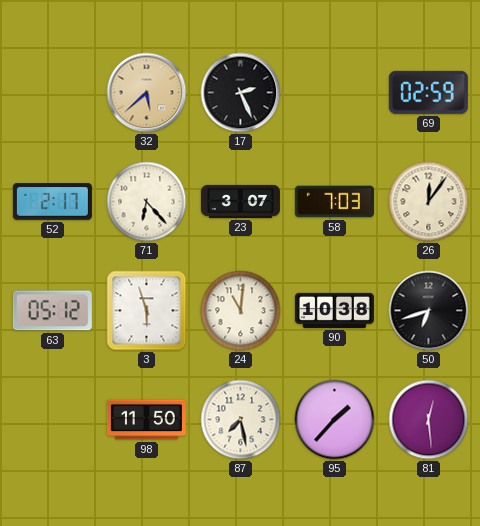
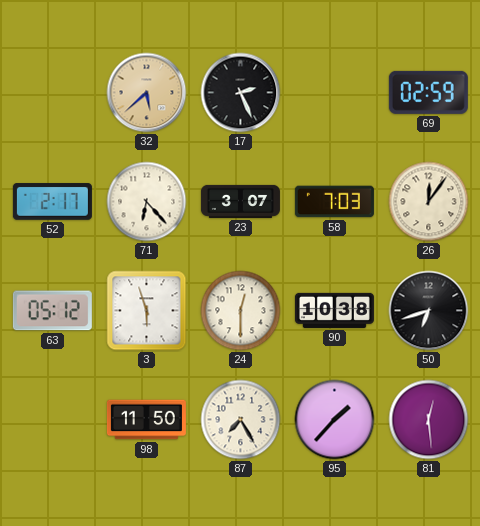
24: 11:01 -> 12:30
87: 7:28 -> 7:25
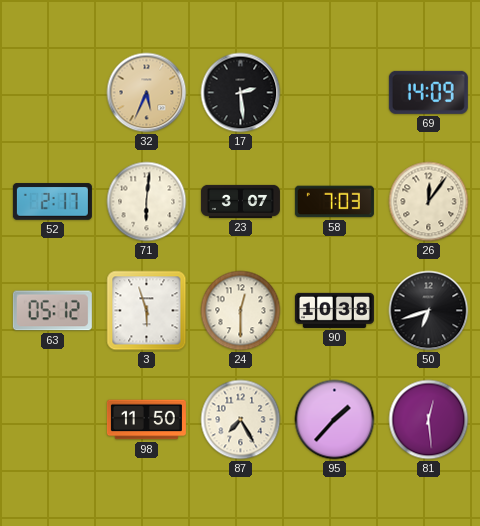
32: 5:38 -> 5:34
17: 2:26 -> 2:29
69: 02:59 -> 14:09
71: 6:23 -> 6:01
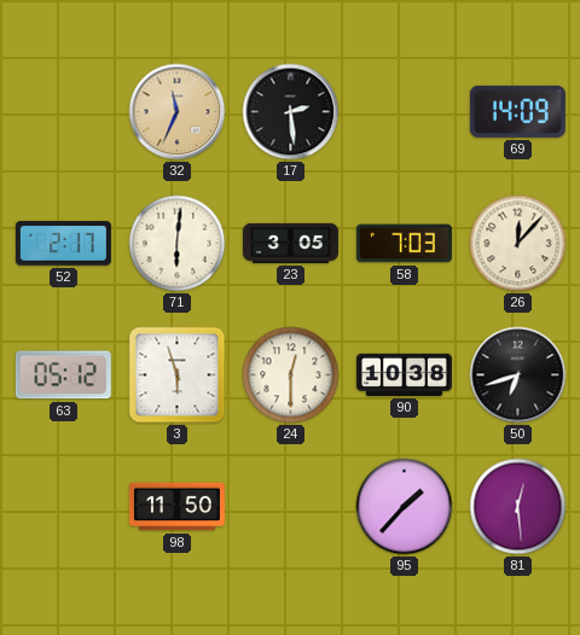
32: 5:34 -> 11:34
23: 3:07 -> 3:05
26: 12:06 -> 12:07
87: 7:25 -> none
